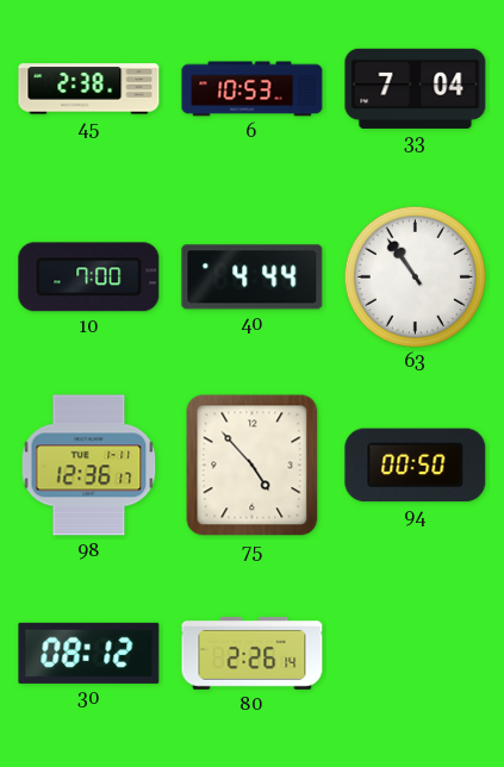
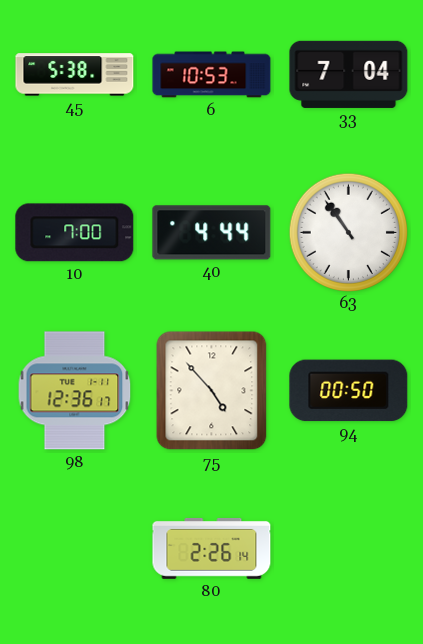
45: 2:38 -> 5:38
30: 08:12 -> none
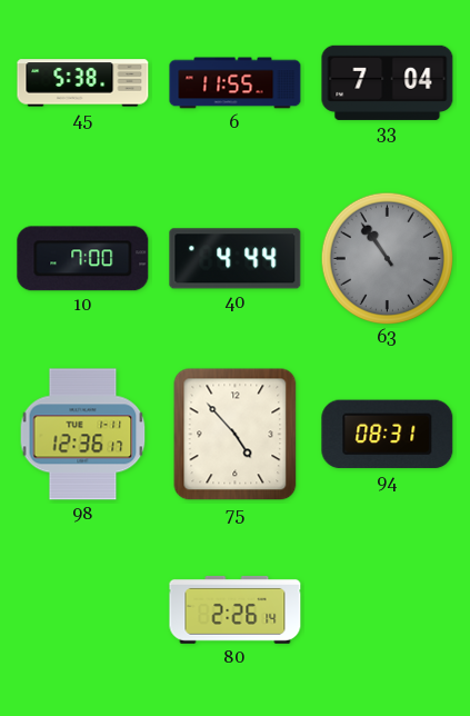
6: 10:53 -> 11:55
63 dial: white -> grey
94: 00:50 -> 08:31
